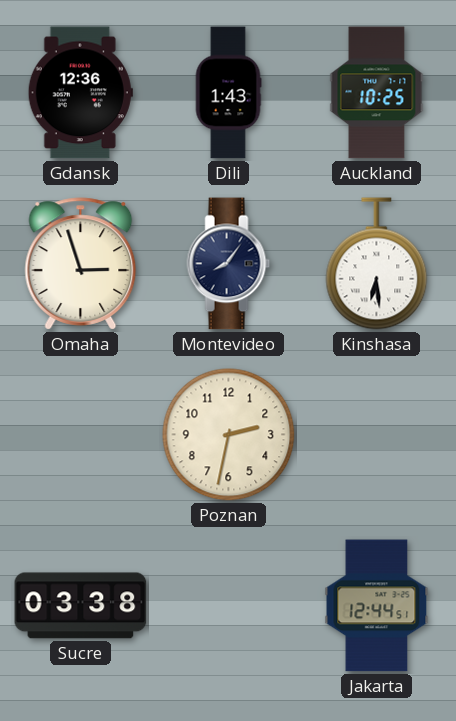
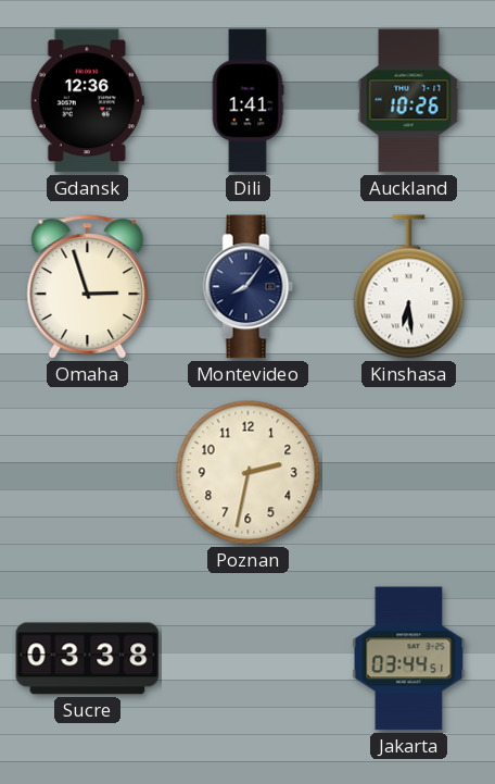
Dili: 1:43 -> 1:41
Auckland: 10:25 -> 10:26
Jakarta: 12:44 -> 03:44
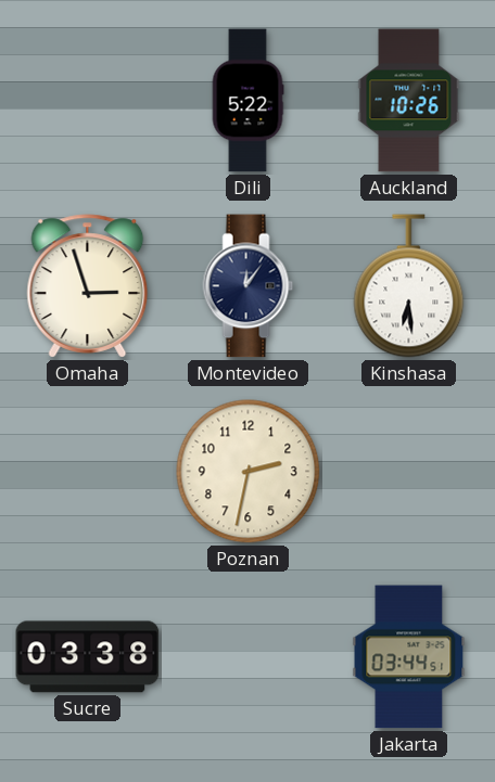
Gdansk: 12:36 -> none
Dili: 1:41 -> 5:22
Montevideo: 8:06 -> 12:06
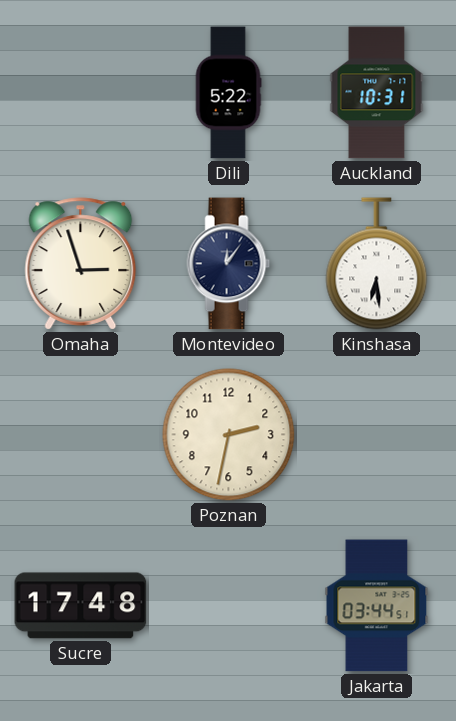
Auckland: 10:26 -> 10:31
Sucre: 03:38 -> 17:48
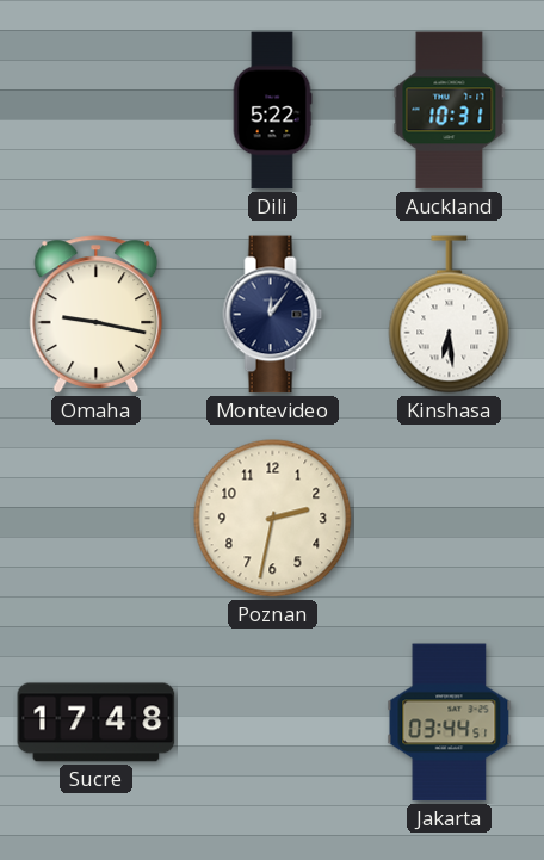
Omaha: 2:57 -> 9:17
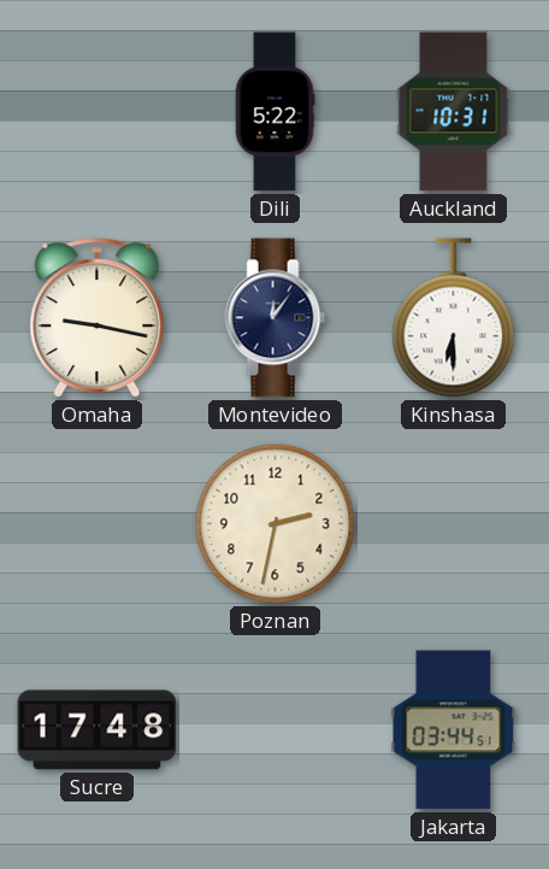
Kinshasa: 6:29 -> 6:30
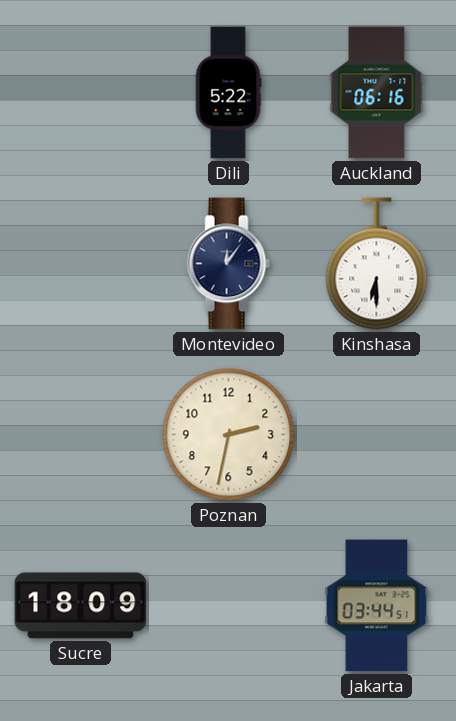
Auckland: 10:31 -> 06:16
Omaha: 9:17 -> none
Sucre: 17:48 -> 18:09
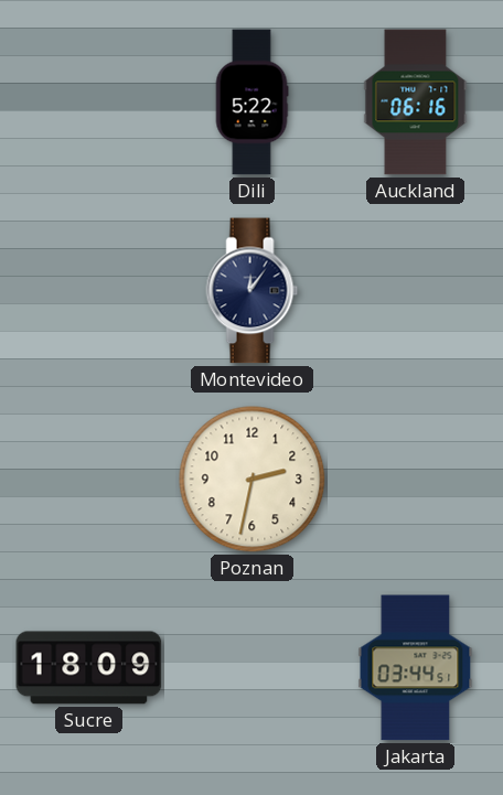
Kinshasa: 6:30 -> none
